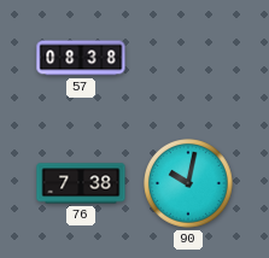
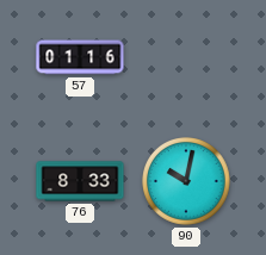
57: 08:38 -> 01:16
76: 7:38 -> 8:33
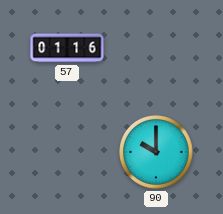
76: 8:33 -> none
90: 10:02 -> 10:00
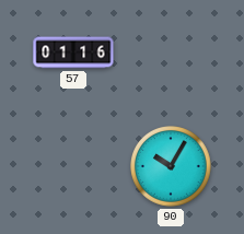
90: 10:00 -> 10:05
